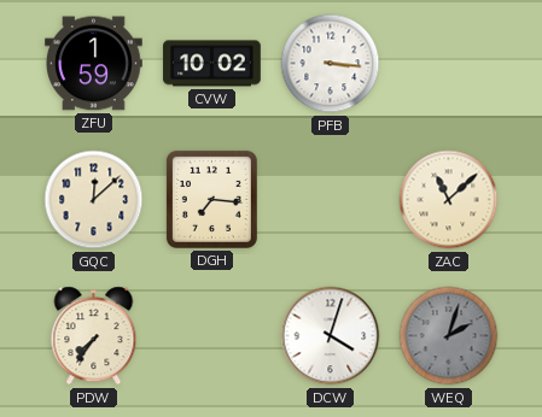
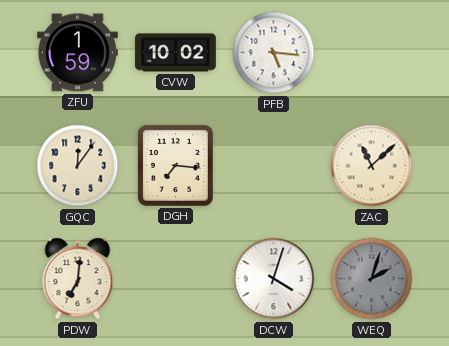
PFB: 3:16 -> 5:16
GQC: 12:08 -> 12:06
PDW: 7:36 -> 7:01
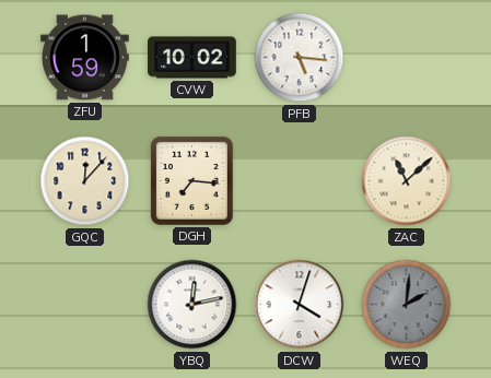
GQC: 12:06 -> 12:07
PDW: 7:01 -> none
YBQ: none -> 12:13
WEQ: 2:03 -> 2:01
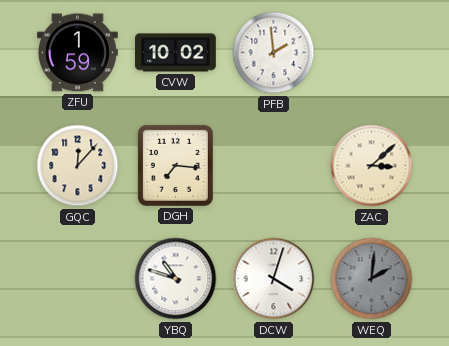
PFB: 5:16 -> 1:59
ZAC: 11:08 -> 3:08
YBQ: 12:13 -> 10:48
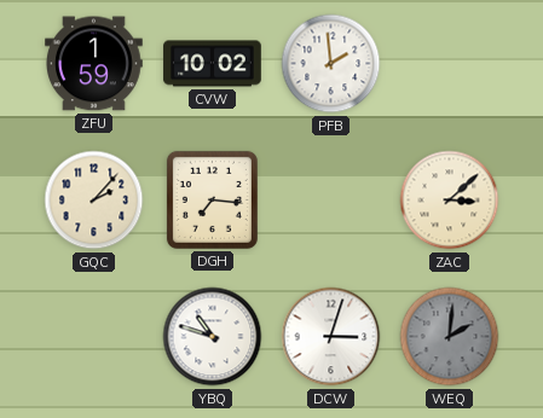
GQC: 12:07 -> 2:07
DCW: 4:03 -> 3:03
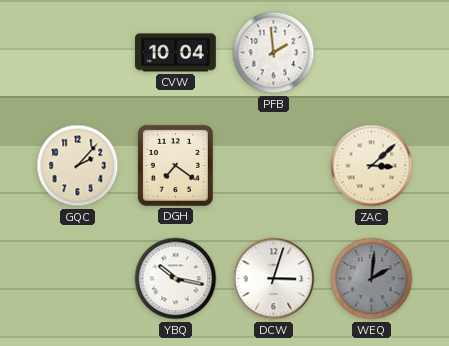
ZFU: 1:59 -> none
CVW: 10:02 -> 10:04
DGH: 7:16 -> 7:21
YBQ: 10:48 -> 10:17
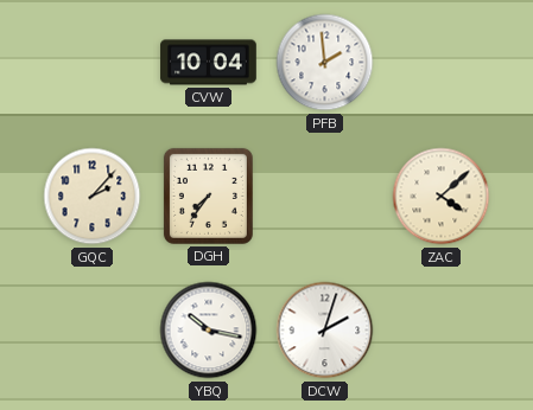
DGH: 7:21 -> 7:36
ZAC: 3:08 -> 4:08
DCW: 3:03 -> 2:03
WEQ: 2:01 -> none
